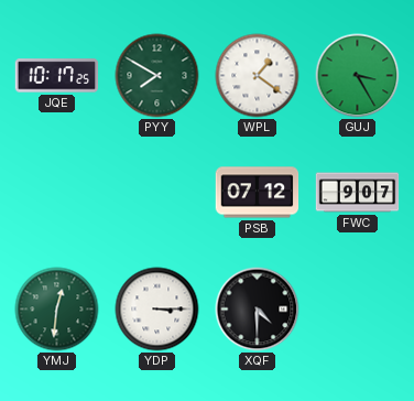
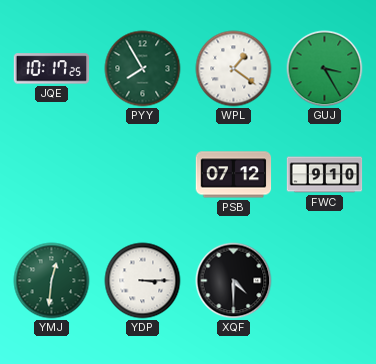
PYY: 7:50 -> 7:55
FWC: 9:07 -> 9:10
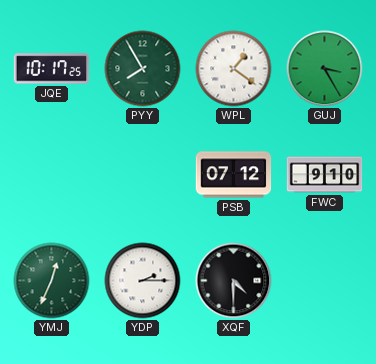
YMJ: 12:31 -> 12:34
YDP: 3:15 -> 2:15
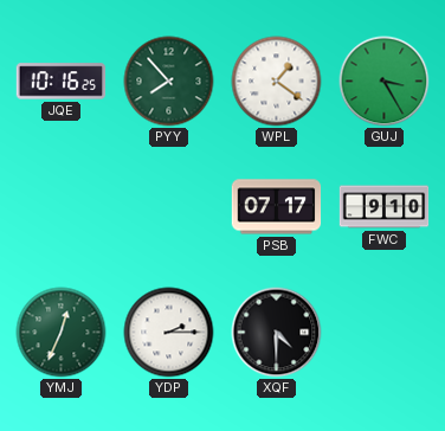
JQE: 10:17 -> 10:16
PYY: 7:55 -> 7:53
PSB: 07:12 -> 07:17
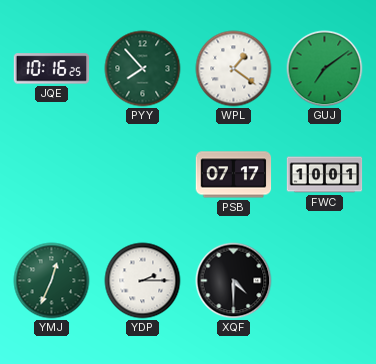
GUJ: 3:25 -> 7:09
FWC: 9:10 -> 10:01
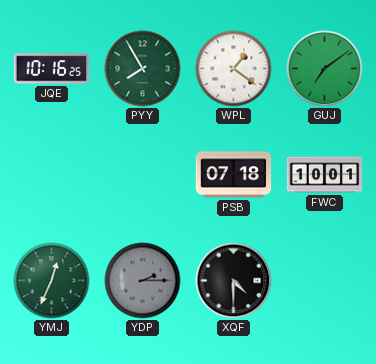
PYY: 7:53 -> 7:55
PSB: 07:17 -> 07:18
YDP dial: white -> grey
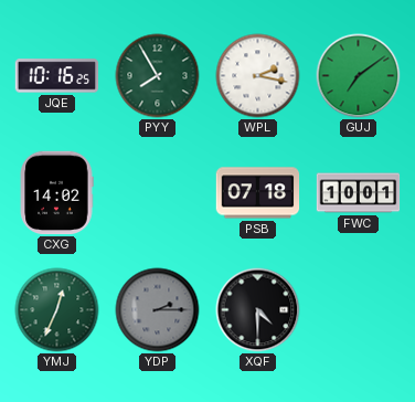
WPL: 1:21 -> 2:17
CXG: none -> 14:02
